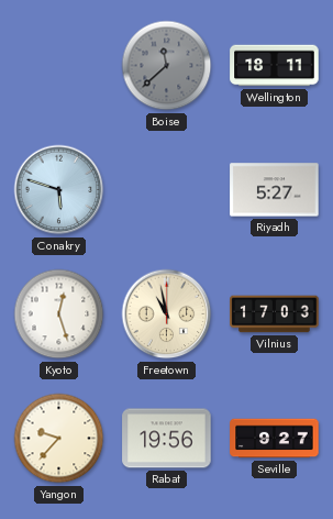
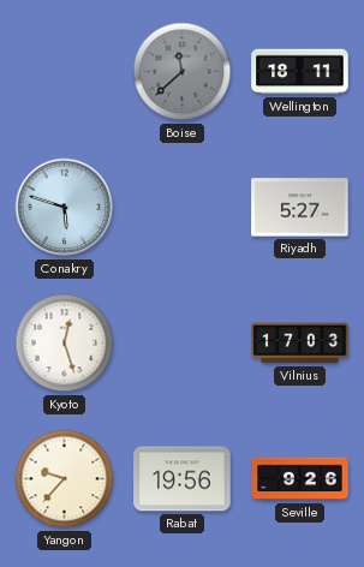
Freetown: 10:58 -> none
Seville: 9:27 -> 9:26
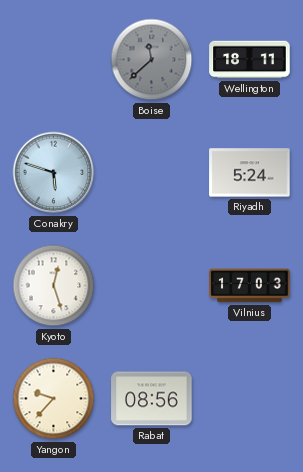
Riyadh: 5:27 -> 5:24
Rabat: 19:56 -> 08:56
Seville: 9:26 -> none
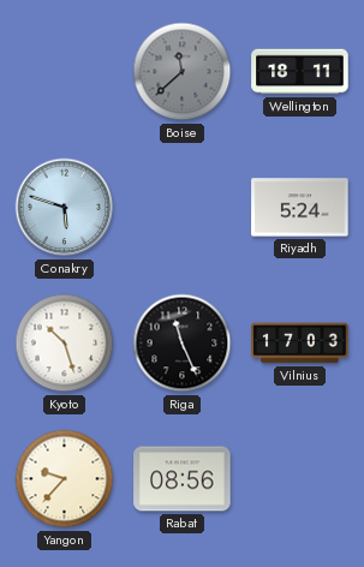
Kyoto: 12:27 -> 10:27
Riga: none -> 11:26
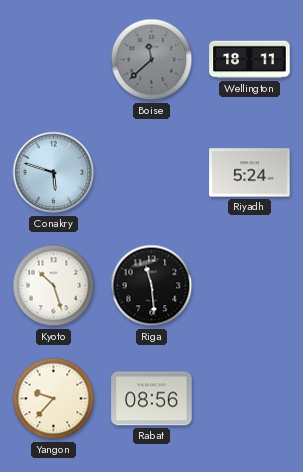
Riga: 11:26 -> 11:29
Vilnius: 17:03 -> none
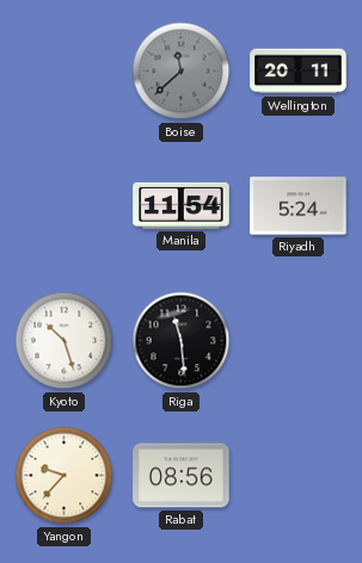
Wellington: 18:11 -> 20:11
Conakry: 5:48 -> none
Manila: none -> 11:54
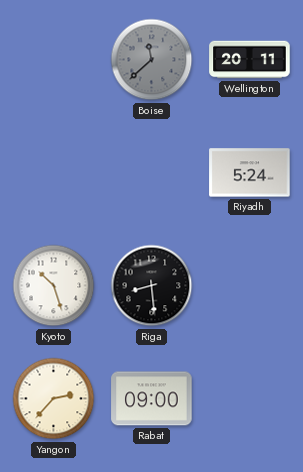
Manila: 11:54 -> none
Riga: 11:29 -> 8:29
Yangon: 9:37 -> 2:37
Rabat: 08:56 -> 09:00
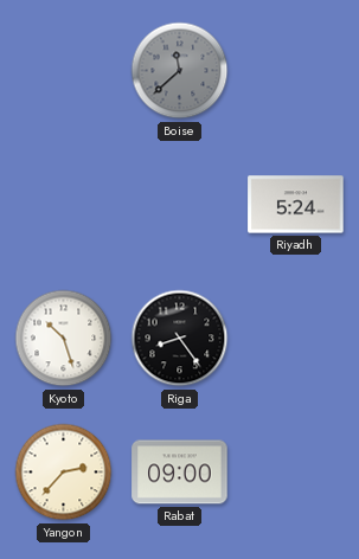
Wellington: 20:11 -> none
Riga: 8:29 -> 8:24
